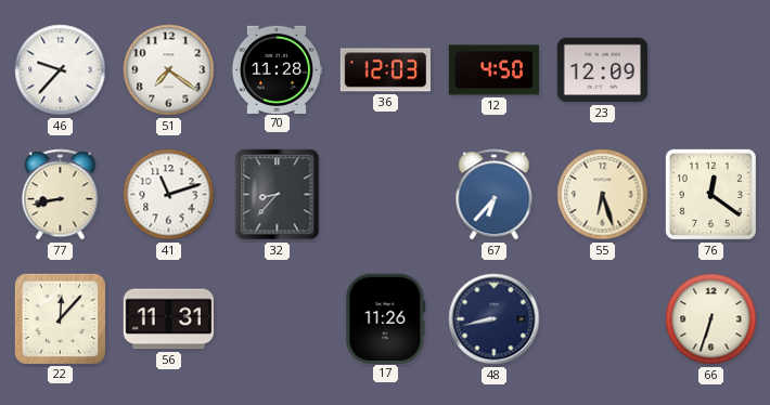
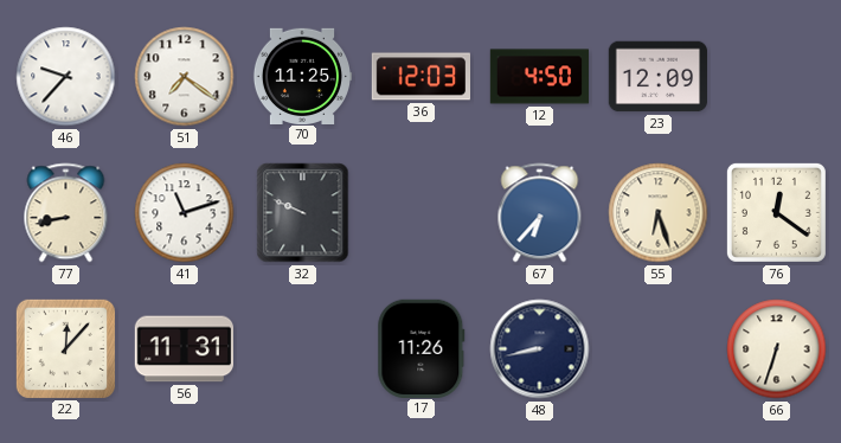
70: 11:28 -> 11:25
32: 8:37 -> 9:49
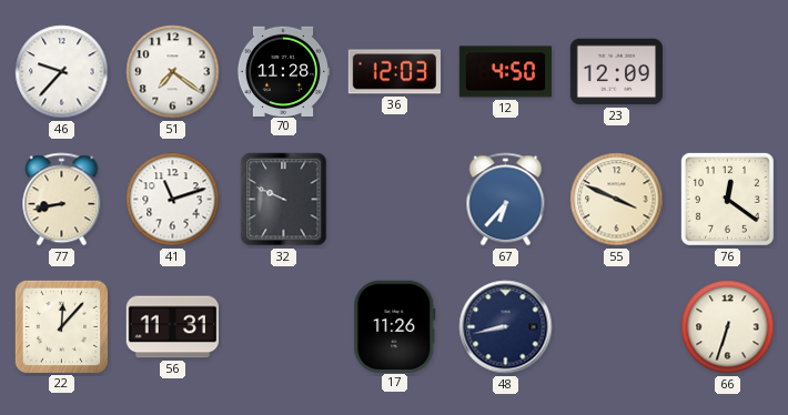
70: 11:25 -> 11:28
55: 6:27 -> 3:49
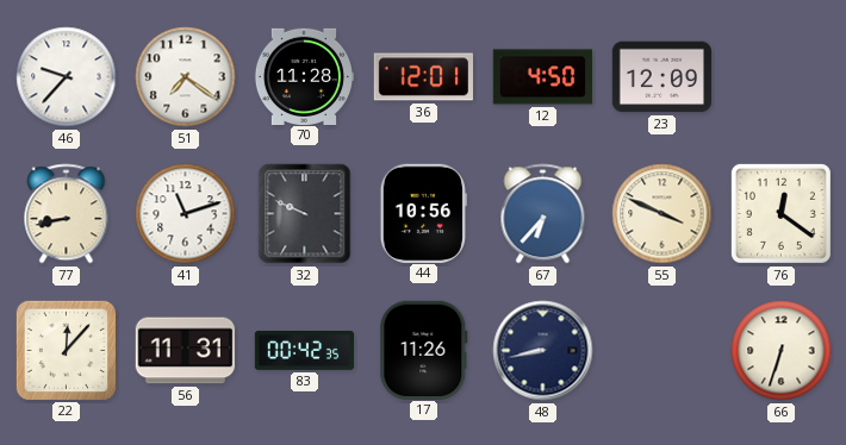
36: 12:03 -> 12:01
44: none -> 10:56
83: none -> 00:42
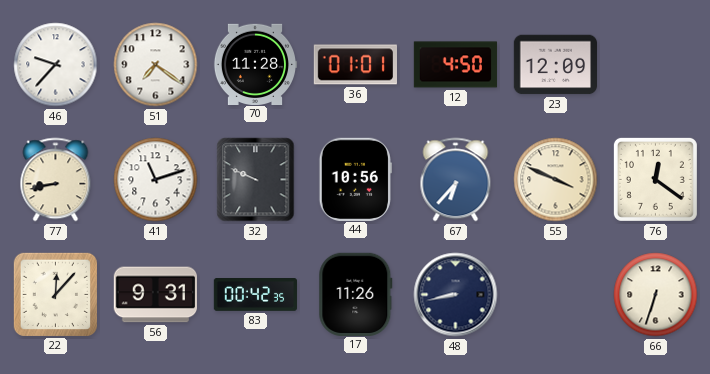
36: 12:01 -> 01:01
56: 11:31 -> 9:31
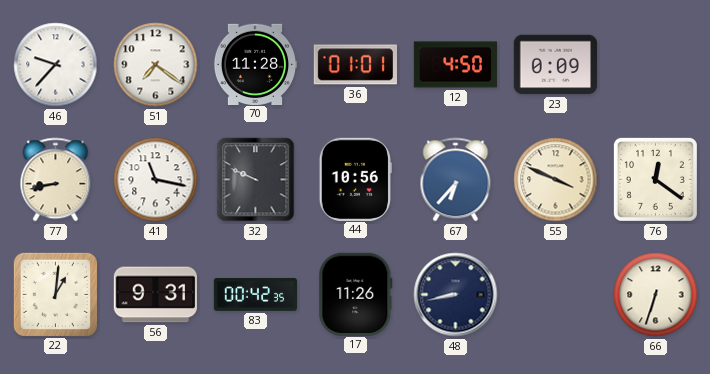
23: 12:09 -> 0:09
41: 11:12 -> 11:17
22: 12:07 -> 1:01
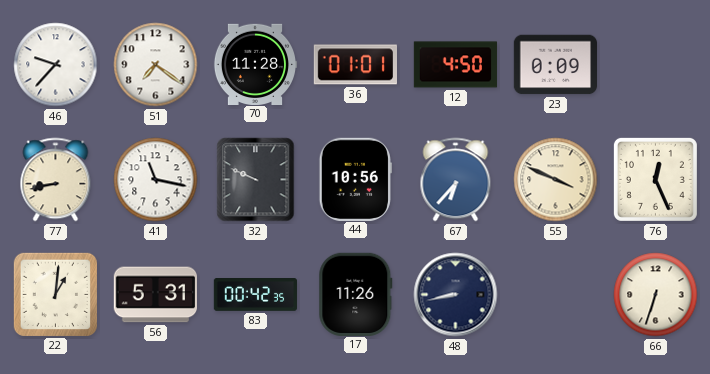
76: 12:21 -> 12:26
56: 9:31 -> 5:31
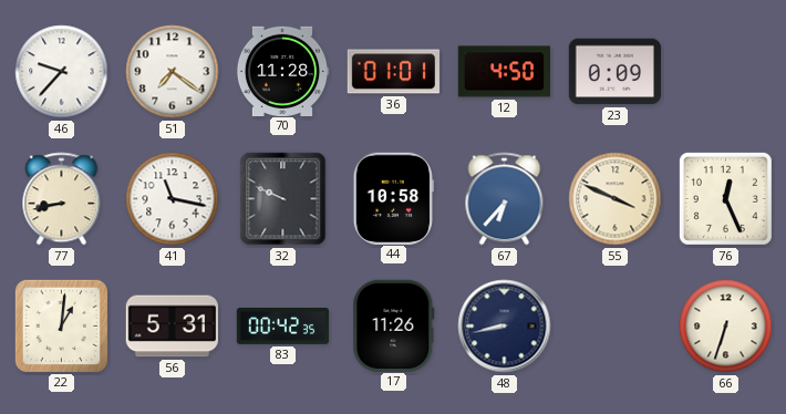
44: 10:56 -> 10:58
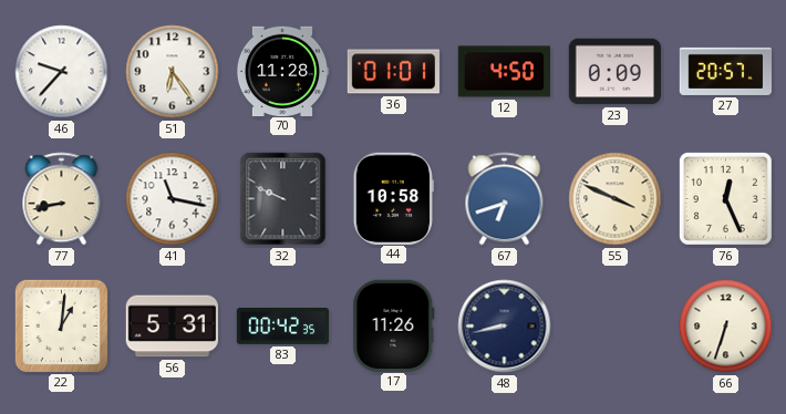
51: 7:21 -> 6:24
27: none -> 20:57
67: 6:37 -> 6:42
